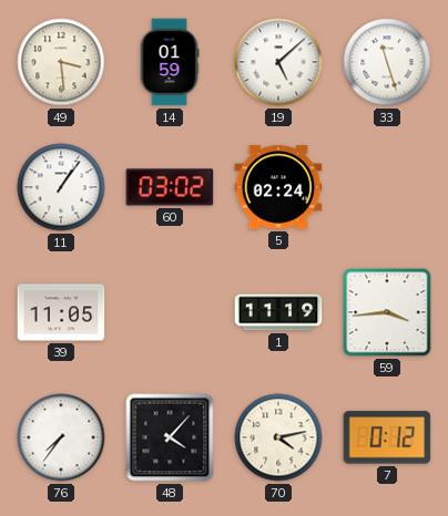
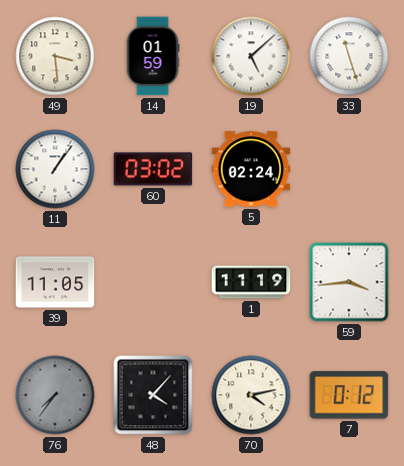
76 dial: white -> grey
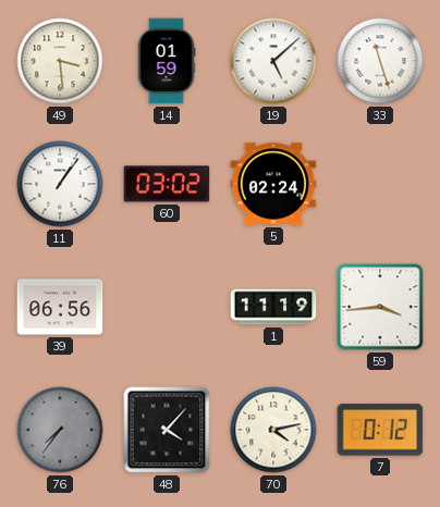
39: 11:05 -> 06:56
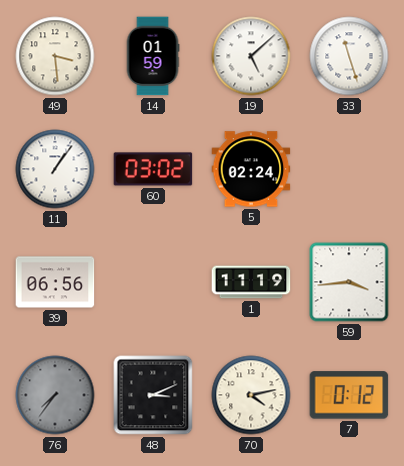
48: 4:07 -> 3:11
